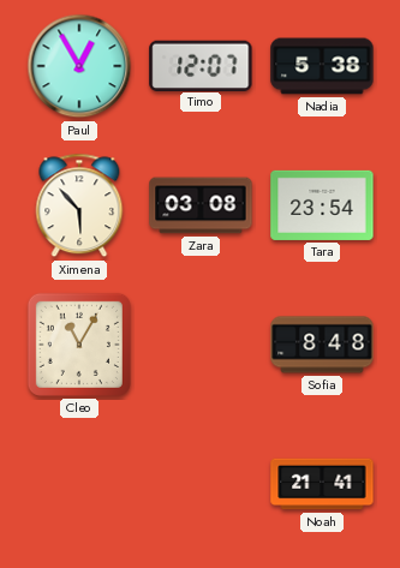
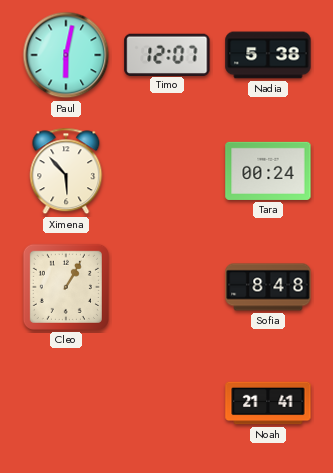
Paul: 12:55 -> 6:02
Zara: 03:08 -> none
Tara: 23:54 -> 00:24
Cleo: 11:05 -> 1:05
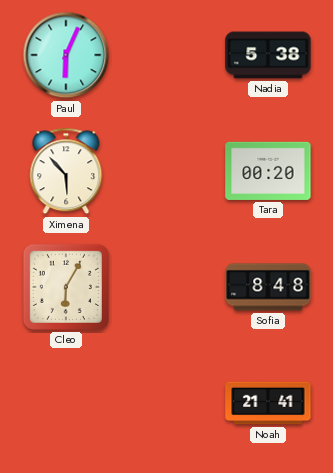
Paul: 6:02 -> 6:04
Timo: 12:07 -> none
Tara: 00:24 -> 00:20
Cleo: 1:05 -> 6:05
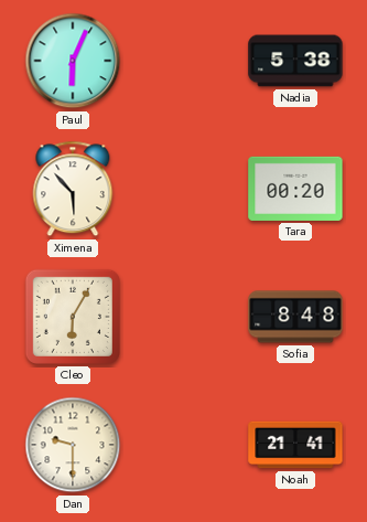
Dan: none -> 9:30
